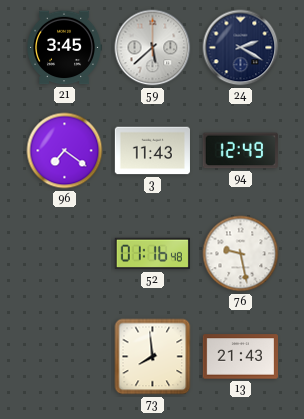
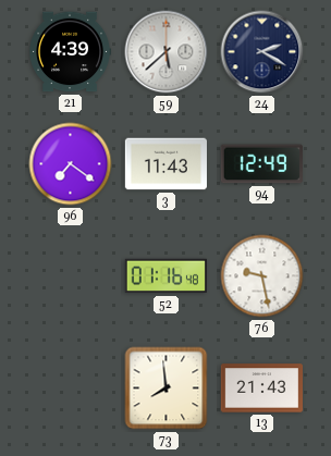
21: 3:45 -> 4:39
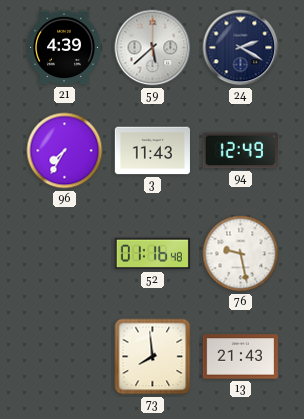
96: 7:21 -> 7:35
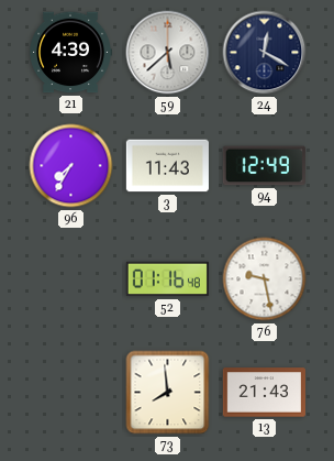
24: 2:20 -> 12:20
